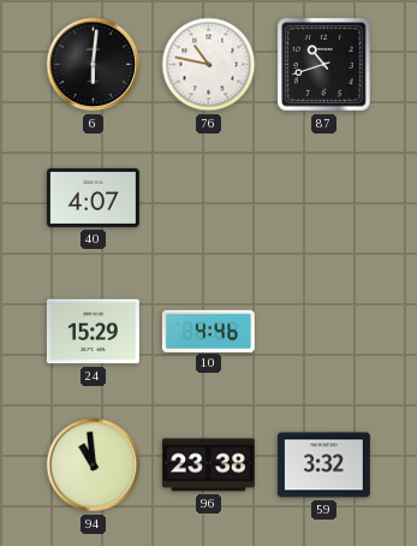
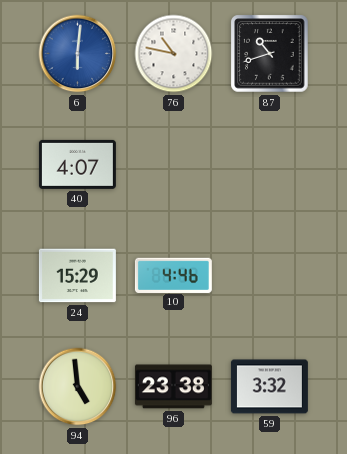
6 dial: black -> blue
94: 10:59 -> 4:59
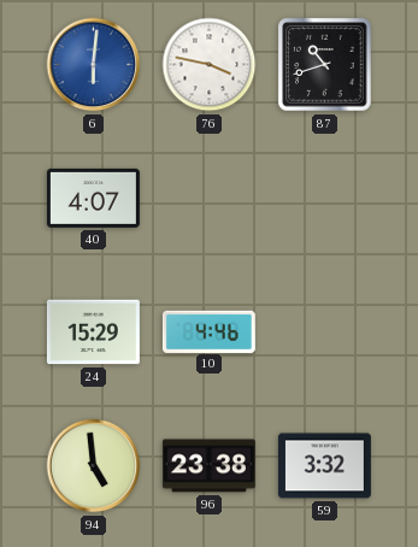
76: 10:47 -> 3:47
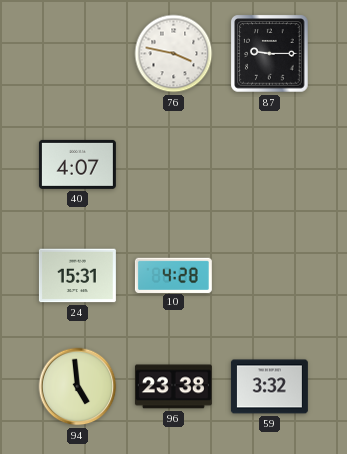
6: 6:01 -> none
87: 10:42 -> 9:15
24: 15:29 -> 15:31
10: 4:46 -> 4:28
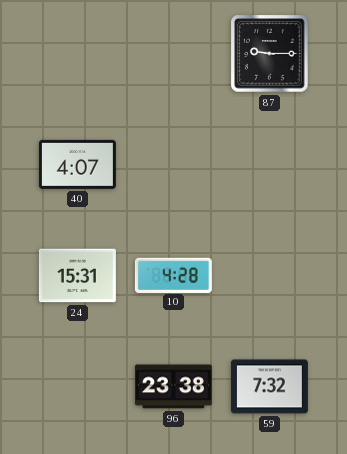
76: 3:47 -> none
94: 4:59 -> none
59: 3:32 -> 7:32
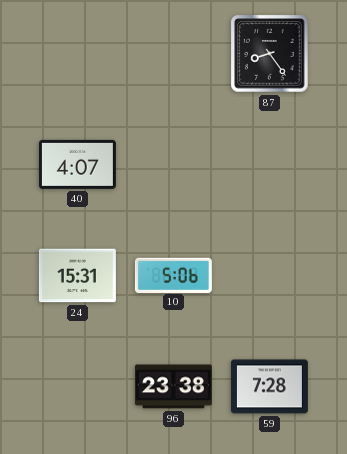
87: 9:15 -> 8:24
10: 4:28 -> 5:06
59: 7:32 -> 7:28
